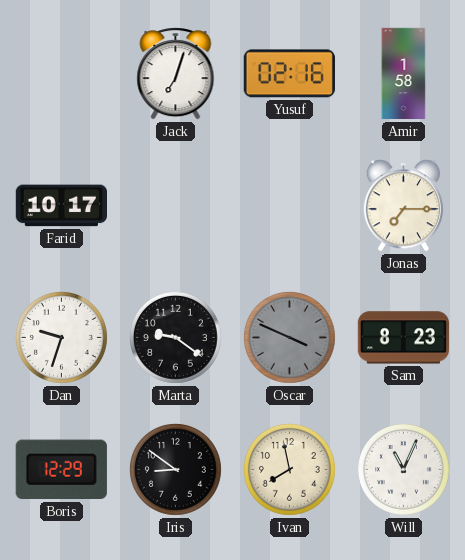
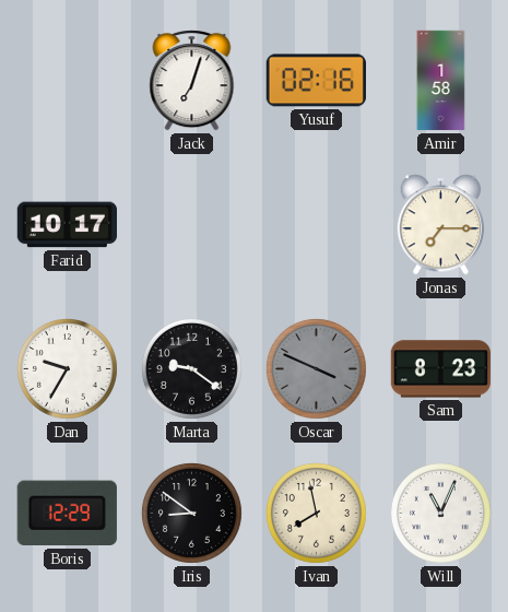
Dan: 9:33 -> 9:35
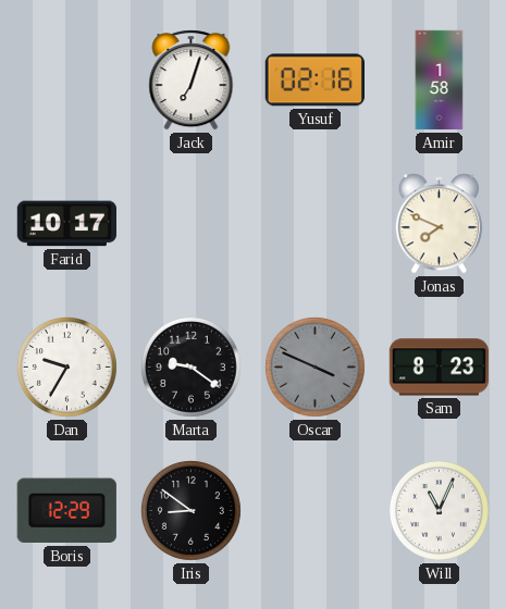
Jonas: 7:15 -> 7:49
Ivan: 7:58 -> none
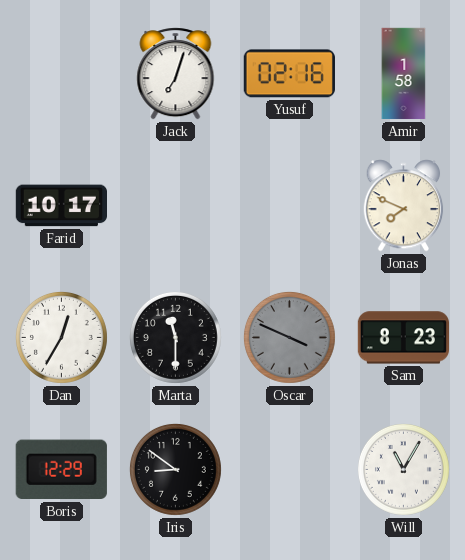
Dan: 9:35 -> 12:35
Marta: 9:21 -> 11:30
Will: 11:04 -> 11:05
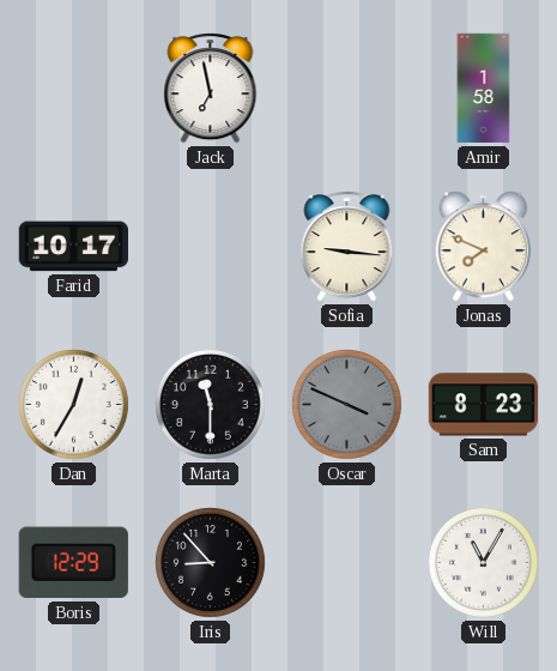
Jack: 7:03 -> 6:58
Yusuf: 02:16 -> none
Sofia: none -> 9:16
Iris: 8:51 -> 8:53
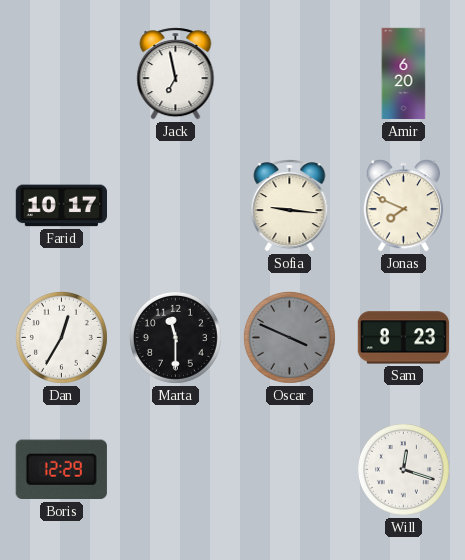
Amir: 1:58 -> 6:20
Iris: 8:53 -> none
Will: 11:05 -> 12:18
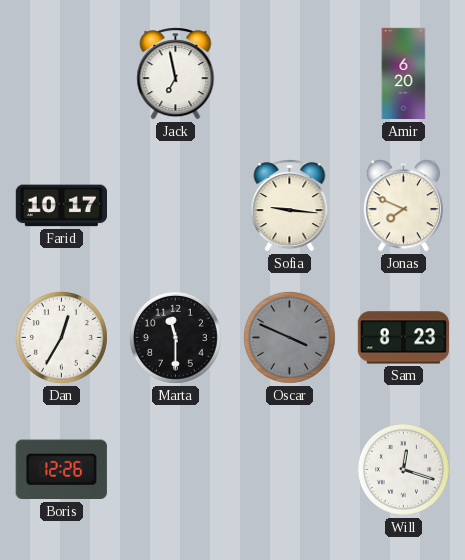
Boris: 12:29 -> 12:26
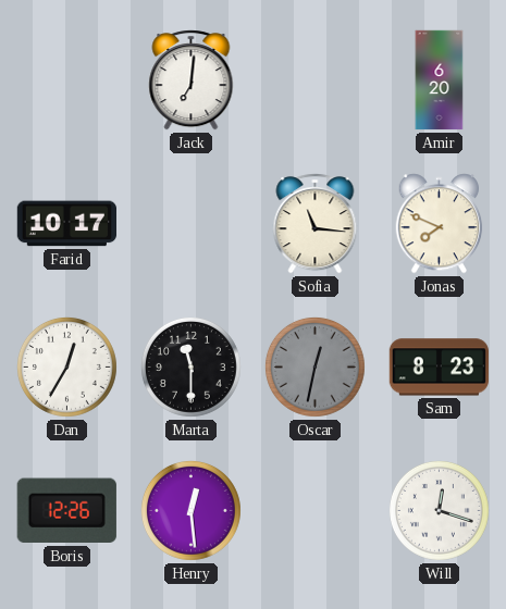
Jack: 6:58 -> 7:01
Sofia: 9:16 -> 11:16
Oscar: 3:49 -> 12:32
Henry: none -> 12:29
